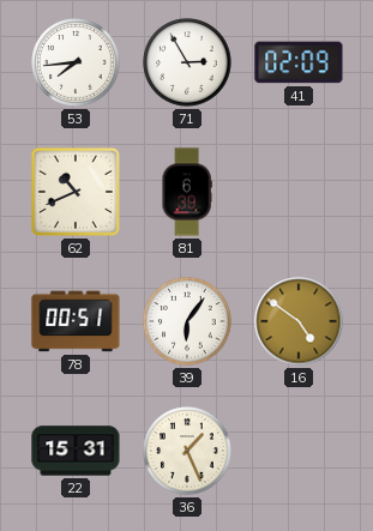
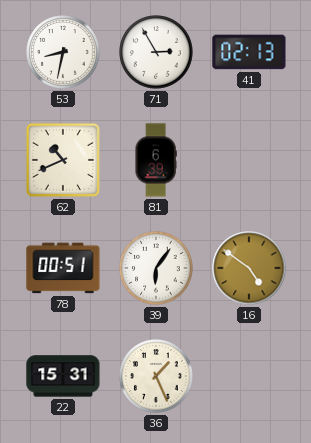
53: 7:44 -> 8:32
41: 02:09 -> 02:13
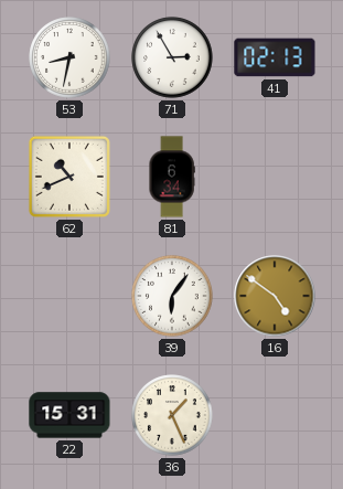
81: 6:39 -> 6:34
78: 00:51 -> none
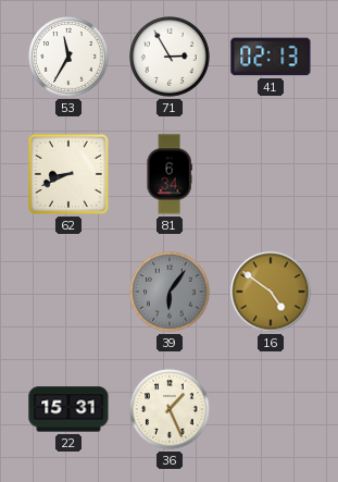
53: 8:32 -> 11:35
62: 10:41 -> 8:41
39 dial: white -> grey
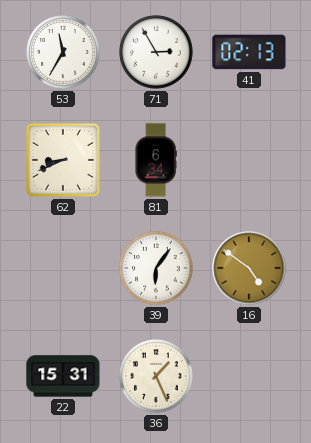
39 dial: grey -> white
